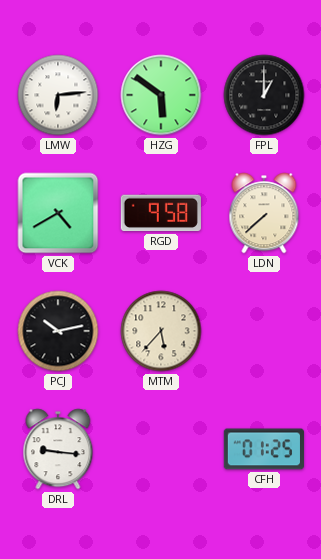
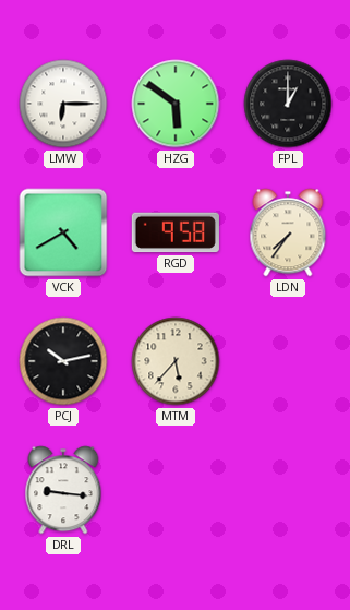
LMW: 6:14 -> 6:15
LDN: 7:38 -> 7:36
CFH: 01:25 -> none
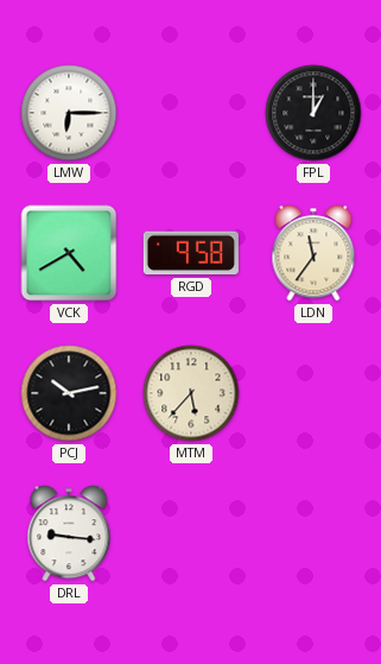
HZG: 5:51 -> none
LDN: 7:36 -> 11:36
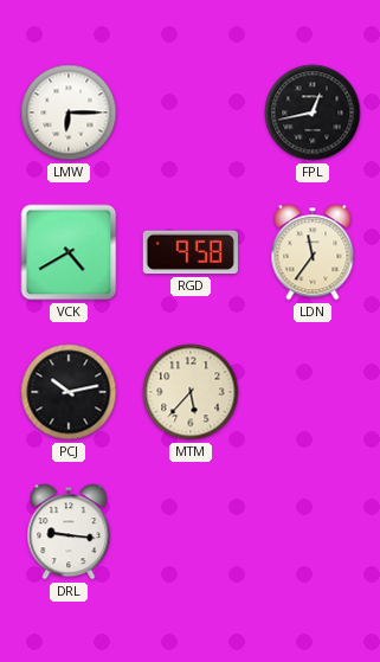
FPL: 1:00 -> 12:43
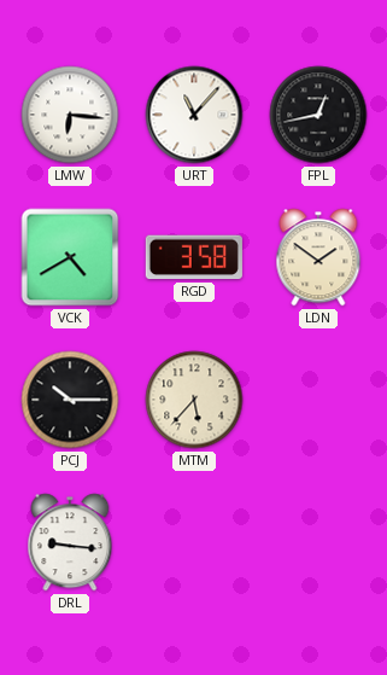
LMW: 6:15 -> 6:16
URT: none -> 11:07
RGD: 9:58 -> 3:58
LDN: 11:36 -> 1:51
PCJ: 10:13 -> 10:15
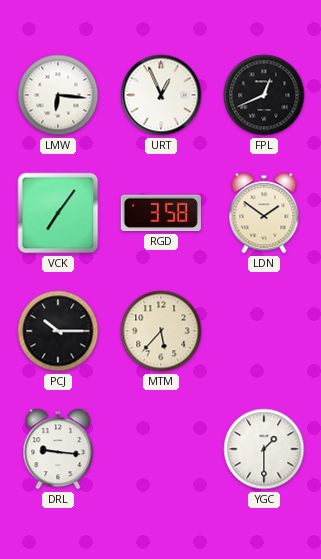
URT: 11:07 -> 12:56
FPL: 12:43 -> 12:41
VCK: 4:40 -> 7:06
YGC: none -> 1:30
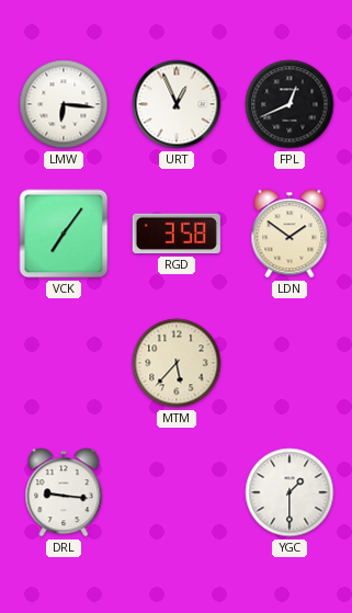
PCJ: 10:15 -> none
